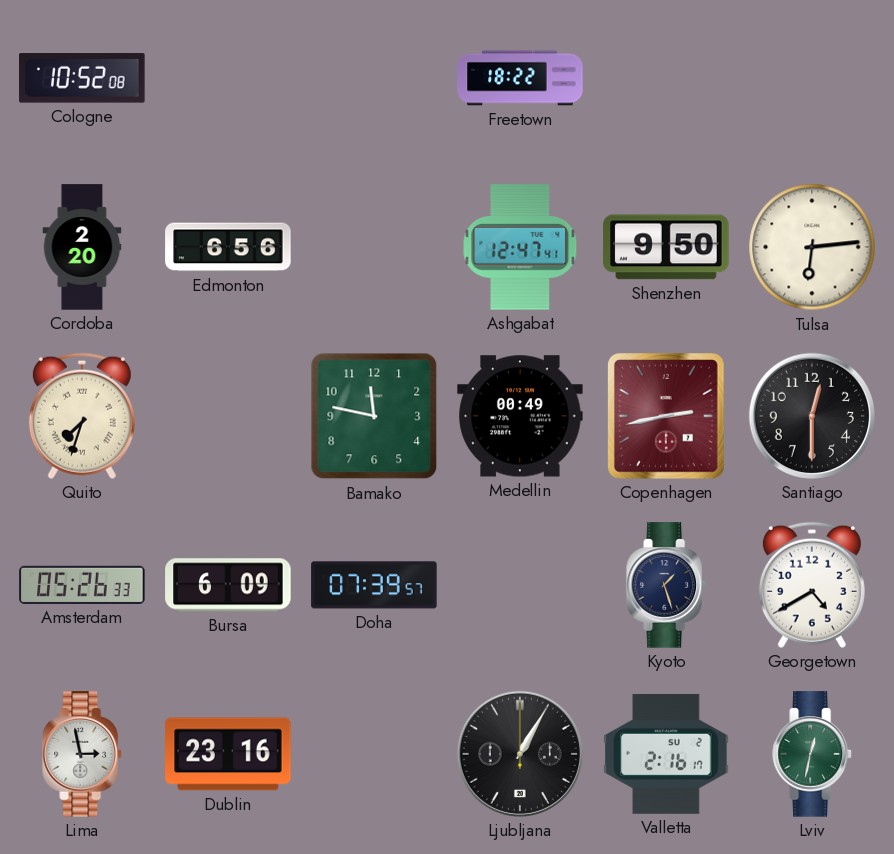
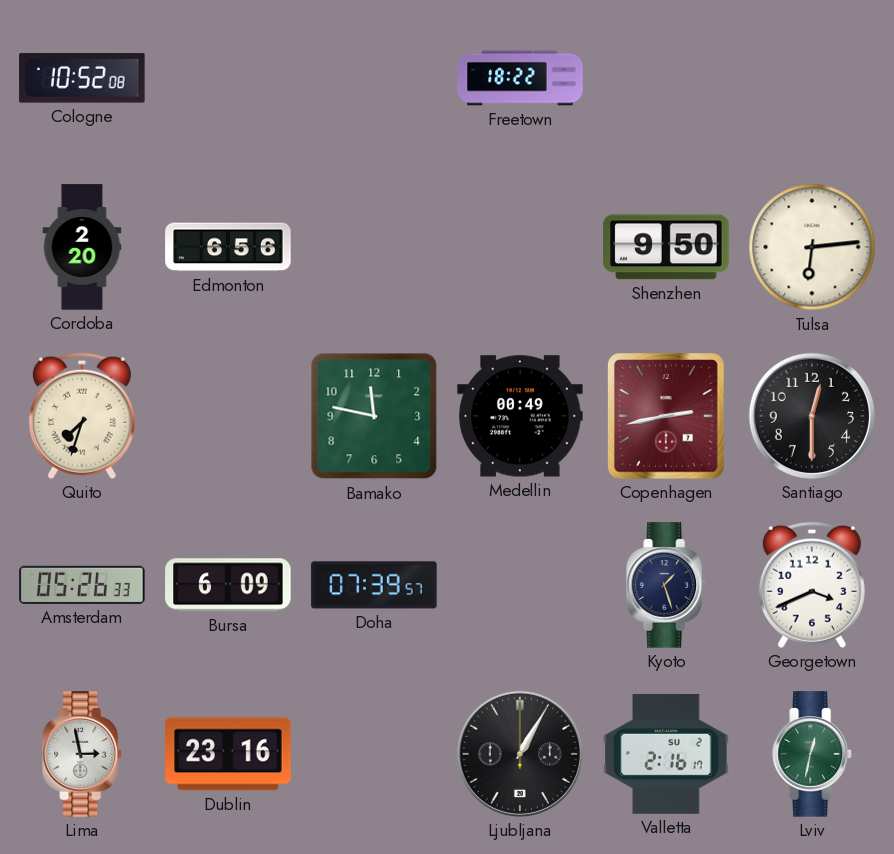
Ashgabat: 12:47 -> none
Georgetown: 4:40 -> 3:41
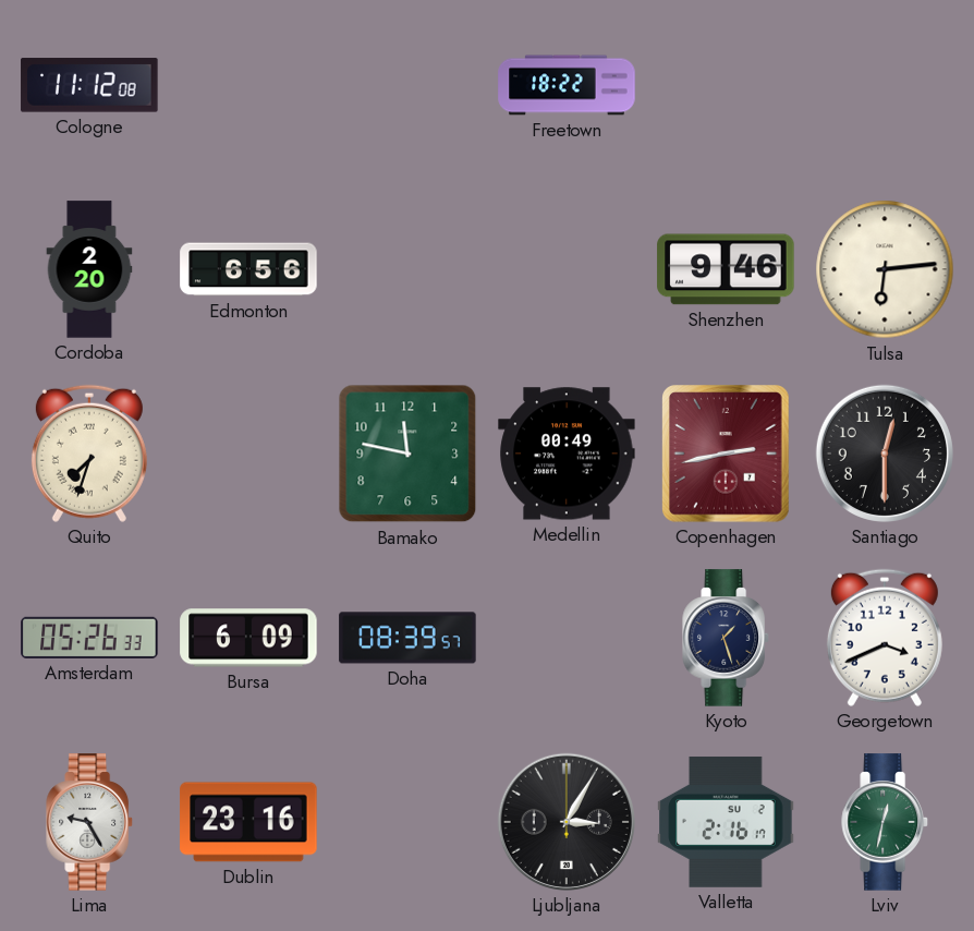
Cologne: 10:52 -> 11:12
Shenzhen: 9:50 -> 9:46
Doha: 07:39 -> 08:39
Lima: 2:58 -> 9:25
Ljubljana: 1:05 -> 3:05
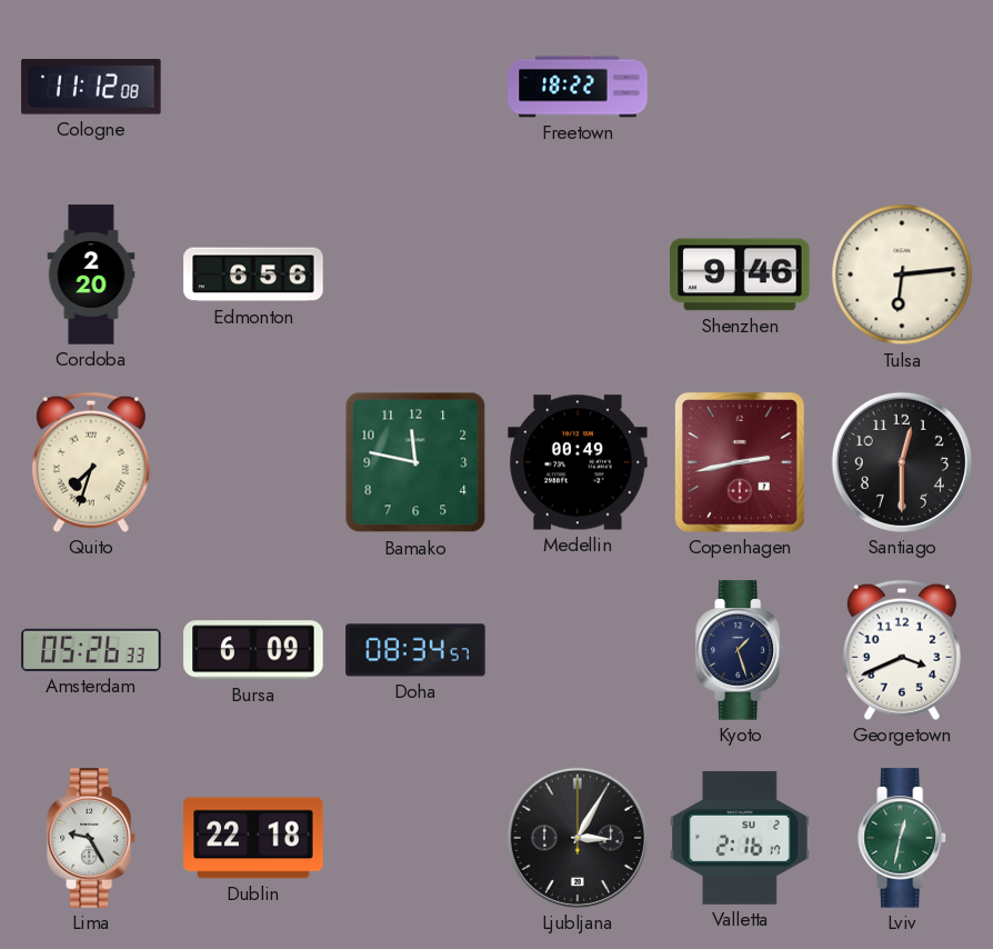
Doha: 08:39 -> 08:34
Dublin: 23:16 -> 22:18
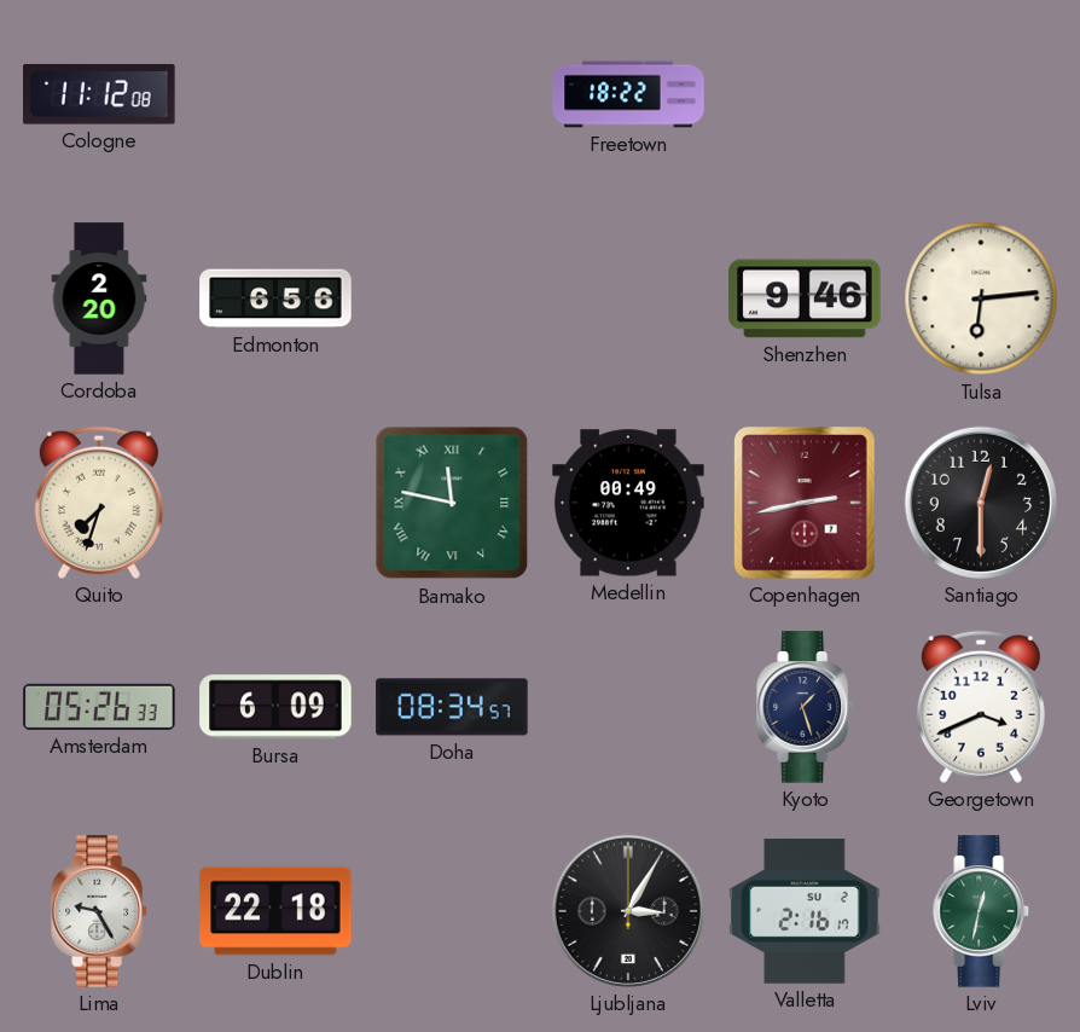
Bamako numerals: Arabic -> Roman
